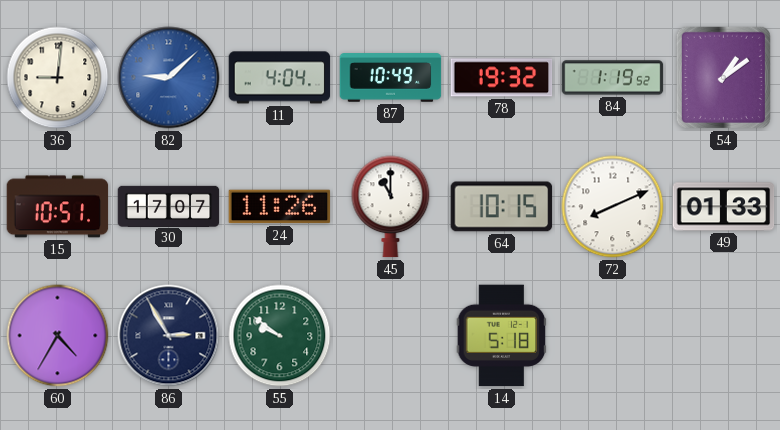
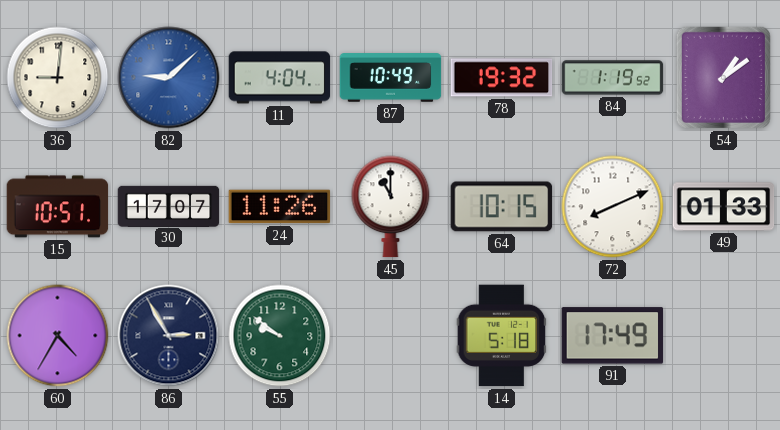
91: none -> 17:49
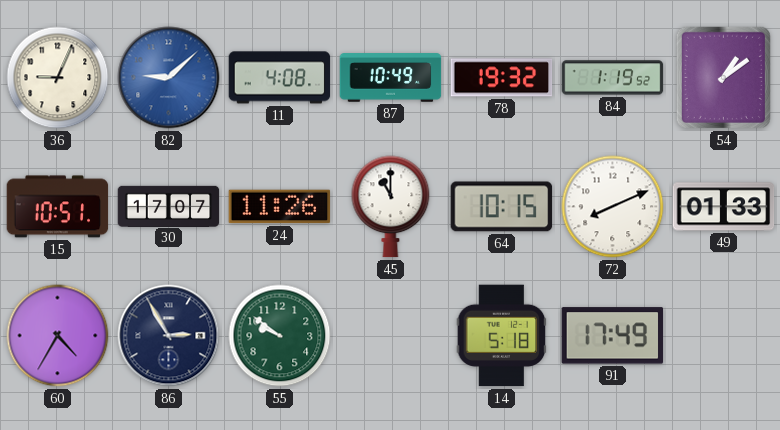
36: 9:01 -> 9:04
11: 4:04 -> 4:08
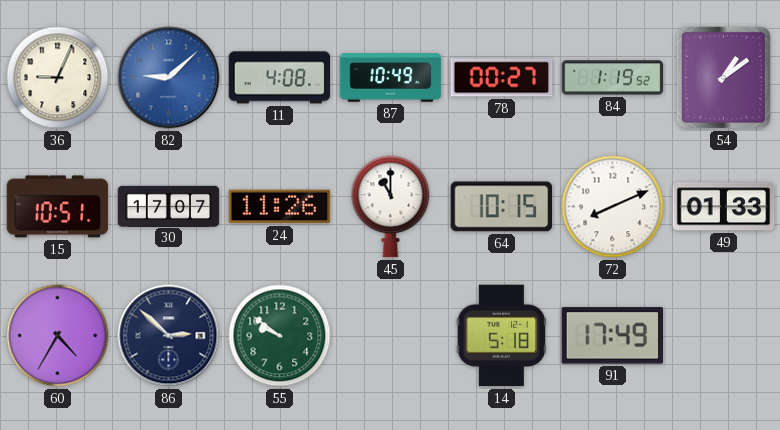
78: 19:32 -> 00:27
86: 2:55 -> 2:52
